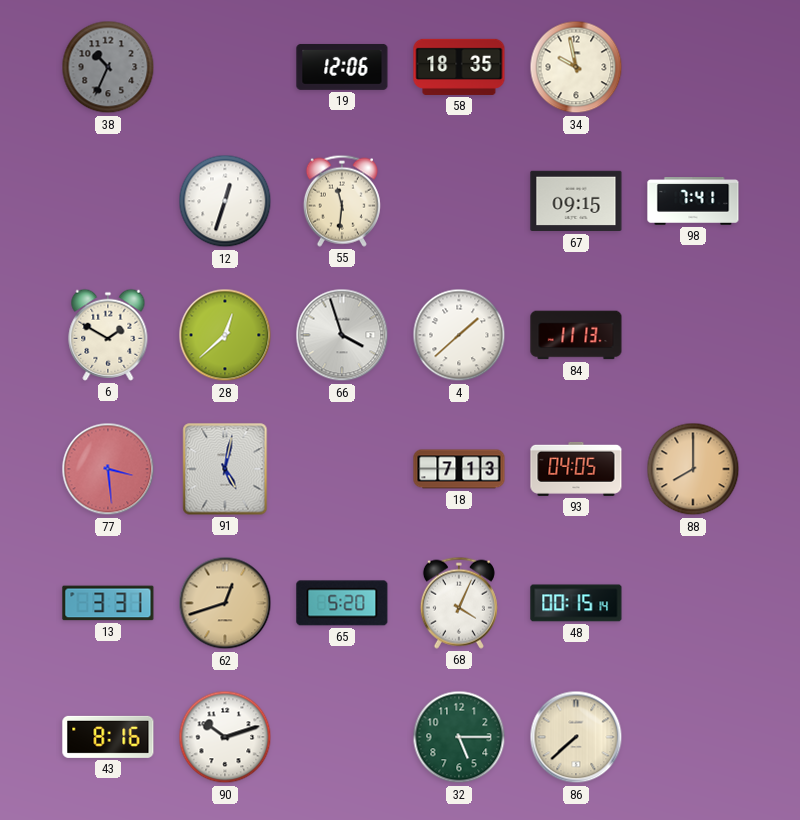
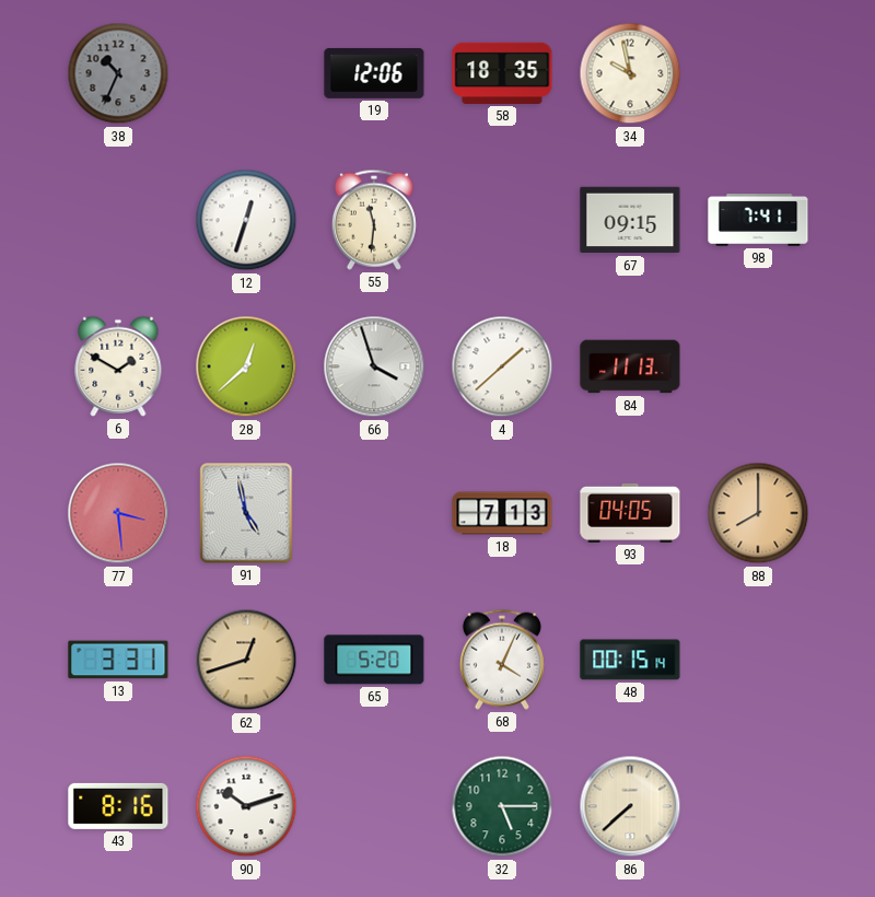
91: 5:02 -> 4:58
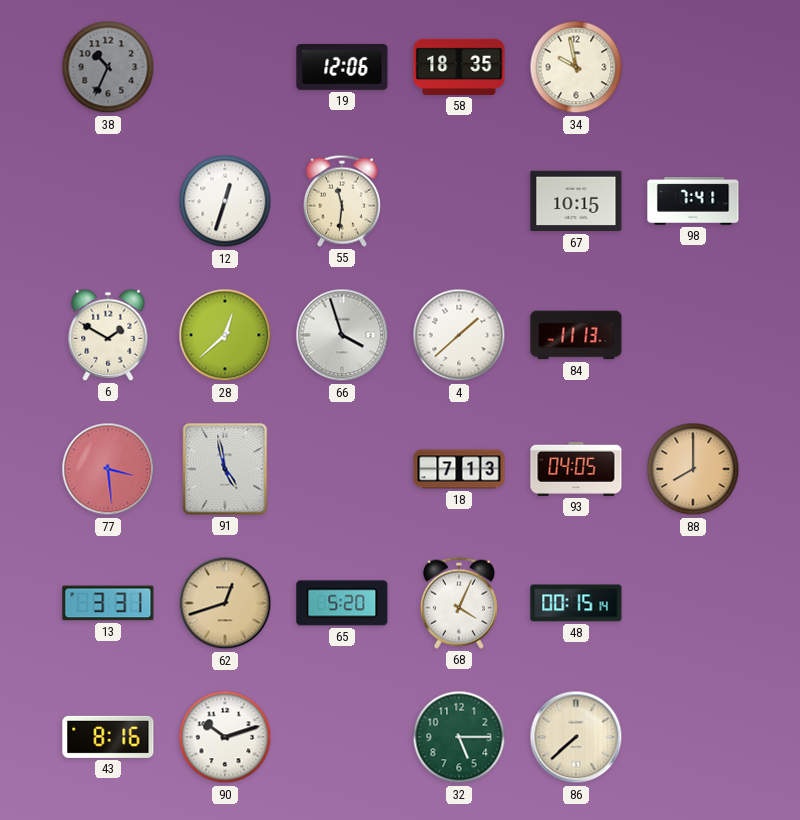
67: 09:15 -> 10:15
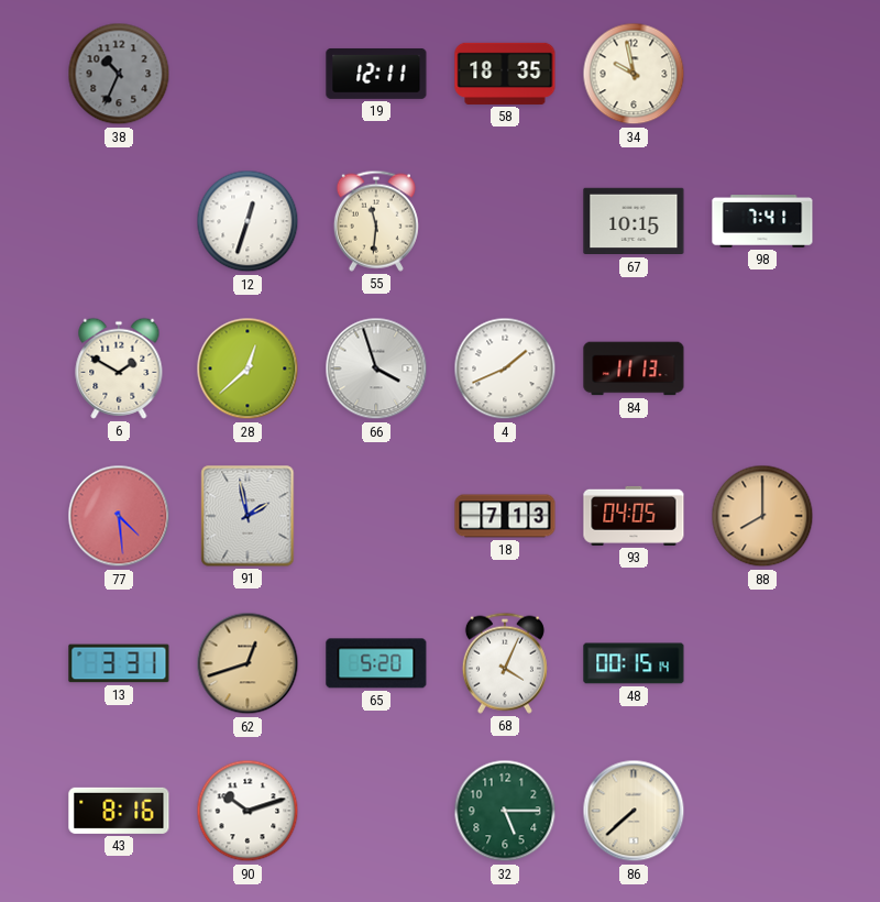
19: 12:06 -> 12:11
4: 1:38 -> 1:41
77: 3:29 -> 4:29
91: 4:58 -> 1:58
